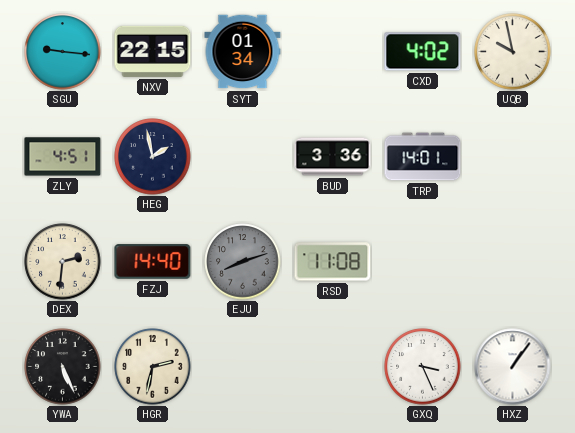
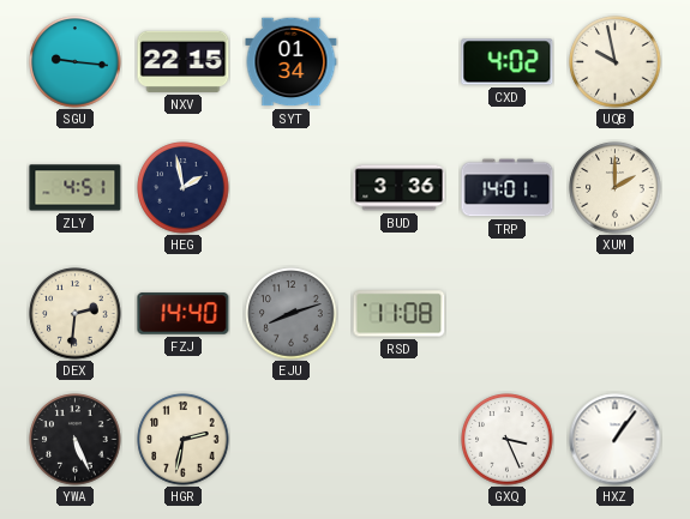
XUM: none -> 2:00
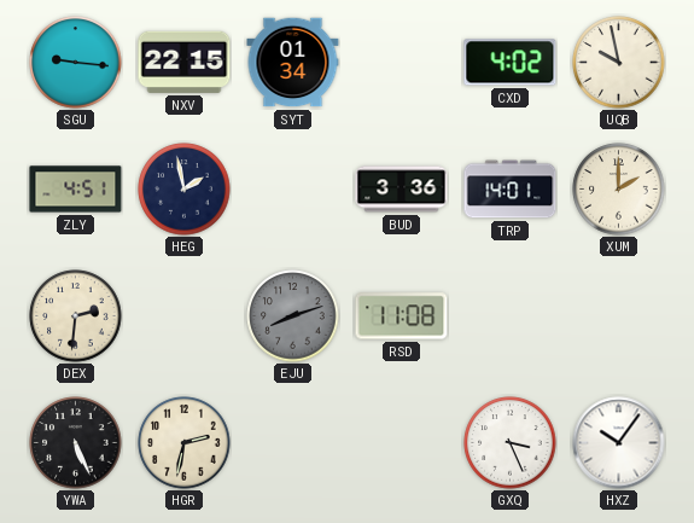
FZJ: 14:40 -> none
HXZ: 1:06 -> 10:06
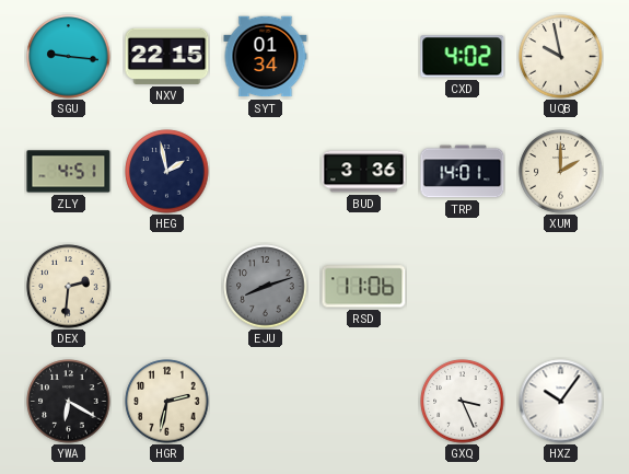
RSD: 11:08 -> 11:06
YWA: 5:26 -> 6:20
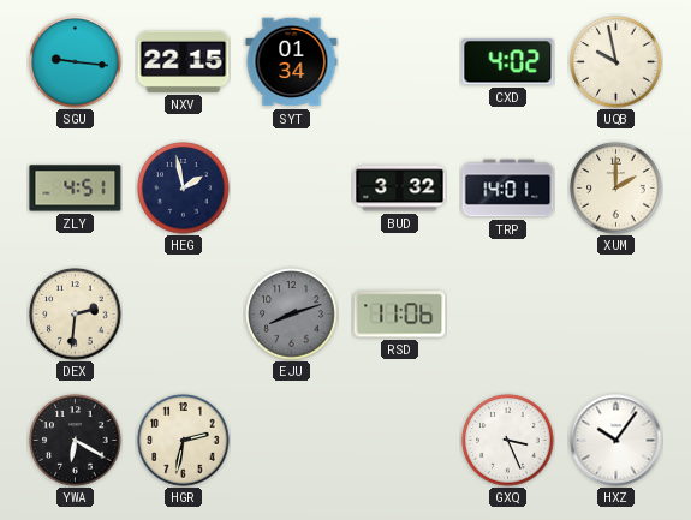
BUD: 3:36 -> 3:32
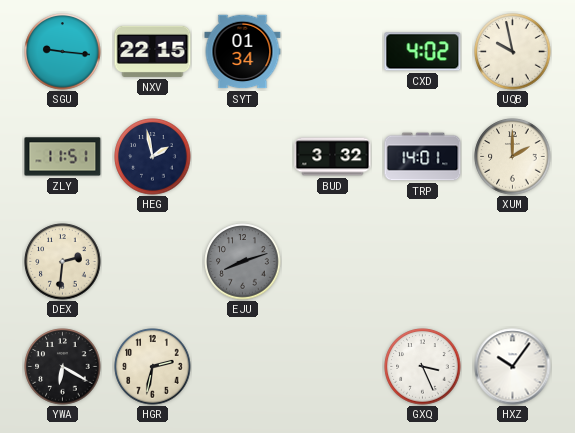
ZLY: 4:51 -> 11:51
RSD: 11:06 -> none
